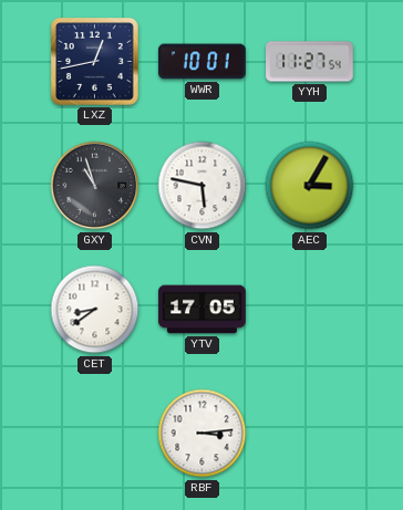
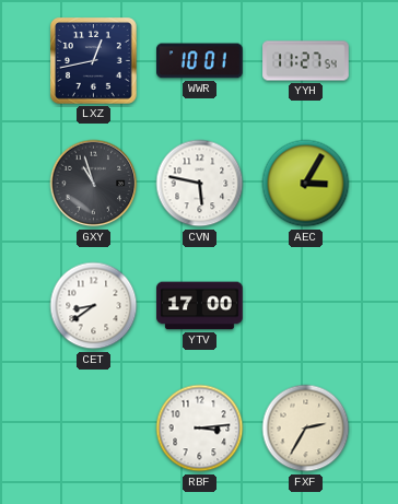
YTV: 17:05 -> 17:00
FXF: none -> 2:35
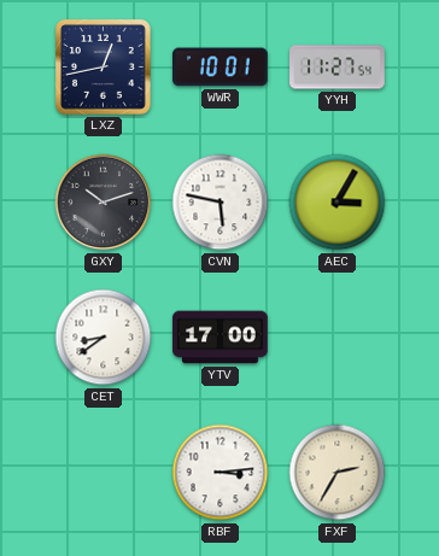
GXY: 10:57 -> 10:12
